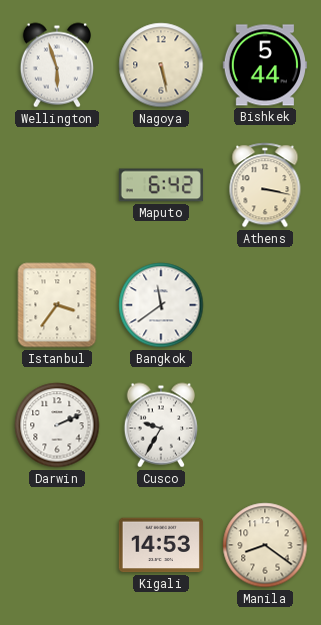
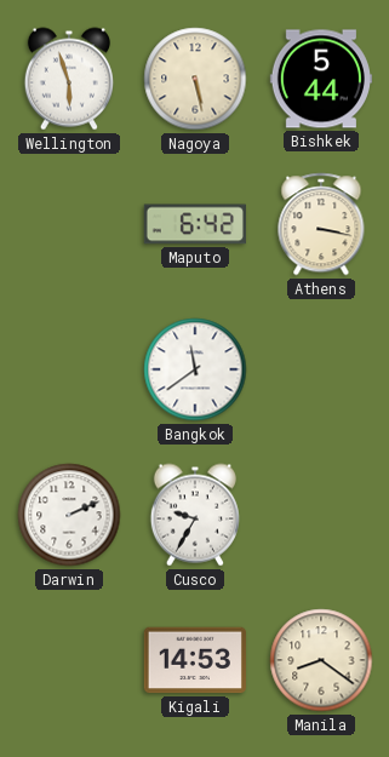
Istanbul: 3:36 -> none
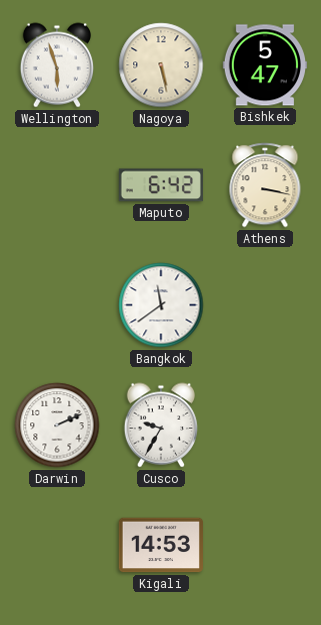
Bishkek: 5:44 -> 5:47
Manila: 8:21 -> none
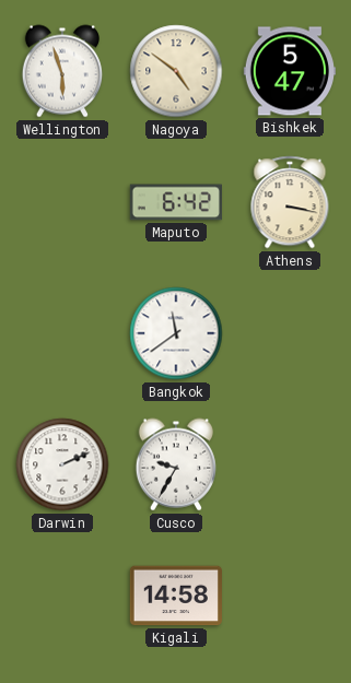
Nagoya: 5:28 -> 4:51
Kigali: 14:53 -> 14:58
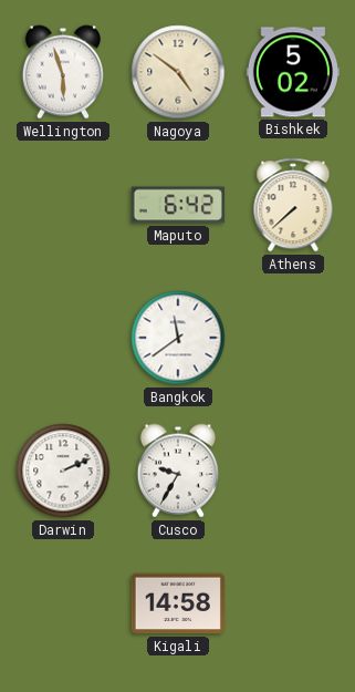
Bishkek: 5:47 -> 5:02
Athens: 3:17 -> 7:38
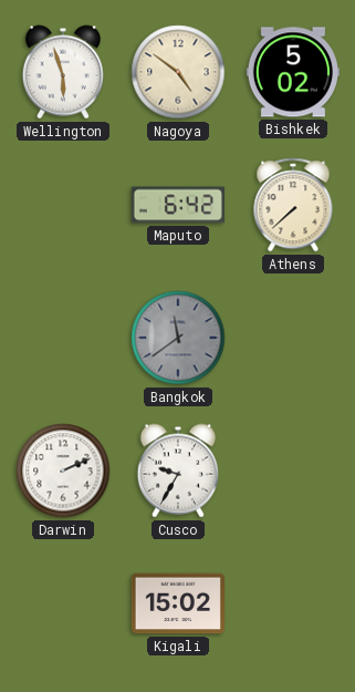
Bangkok dial: white -> grey
Kigali: 14:58 -> 15:02
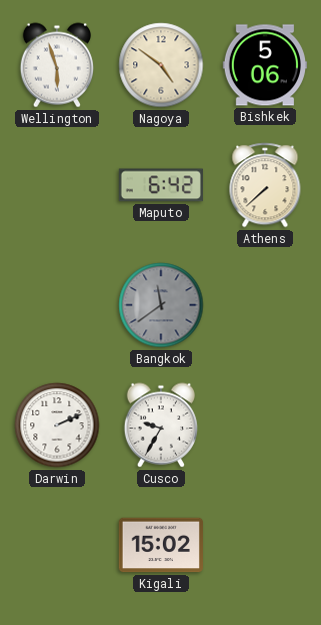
Bishkek: 5:02 -> 5:06
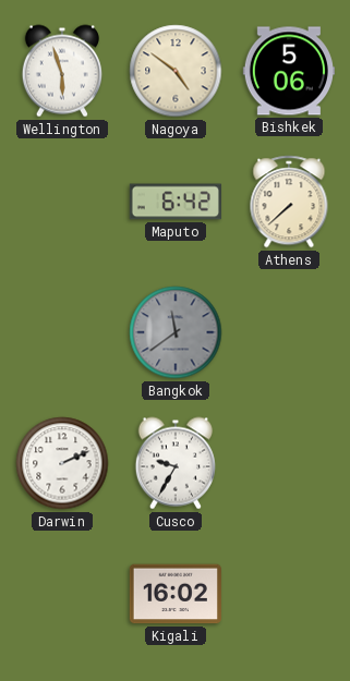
Kigali: 15:02 -> 16:02
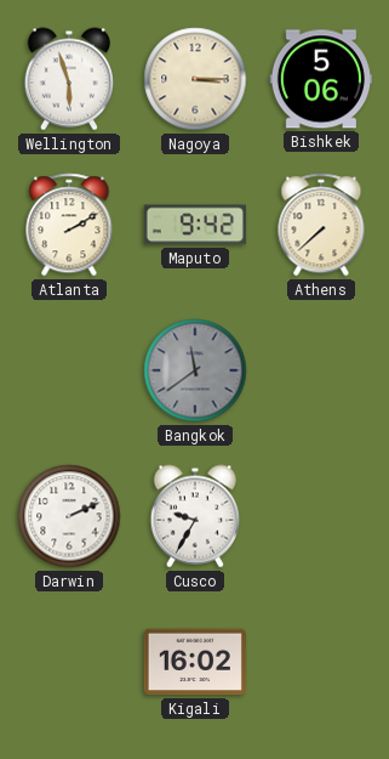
Nagoya: 4:51 -> 3:15
Atlanta: none -> 2:10
Maputo: 6:42 -> 9:42
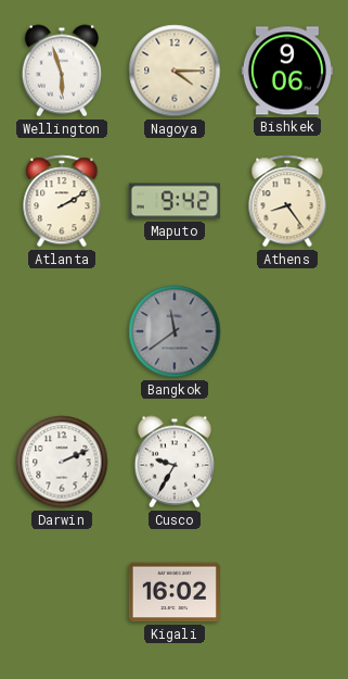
Nagoya: 3:15 -> 4:15
Bishkek: 5:06 -> 9:06
Athens: 7:38 -> 8:24
